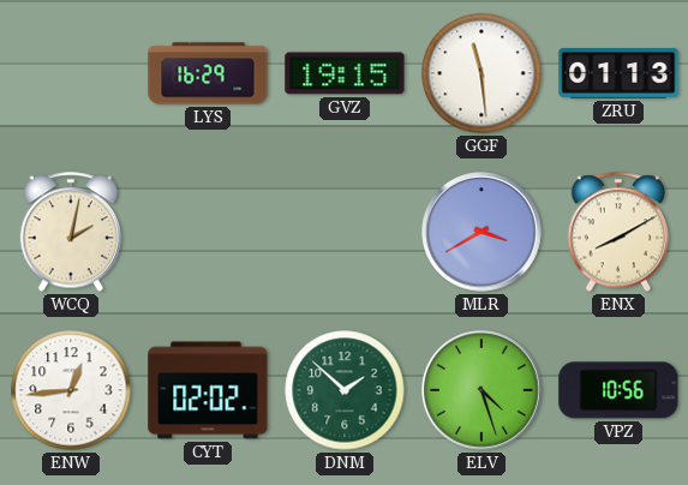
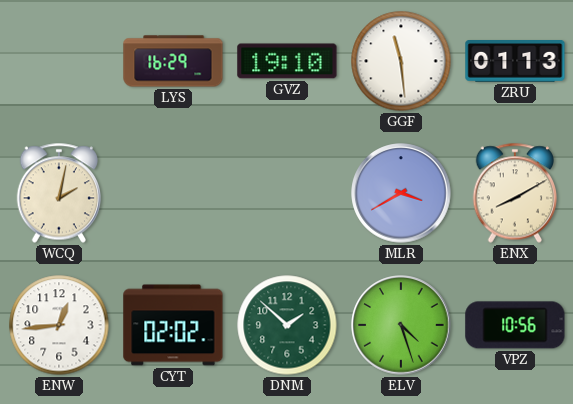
GVZ: 19:15 -> 19:10
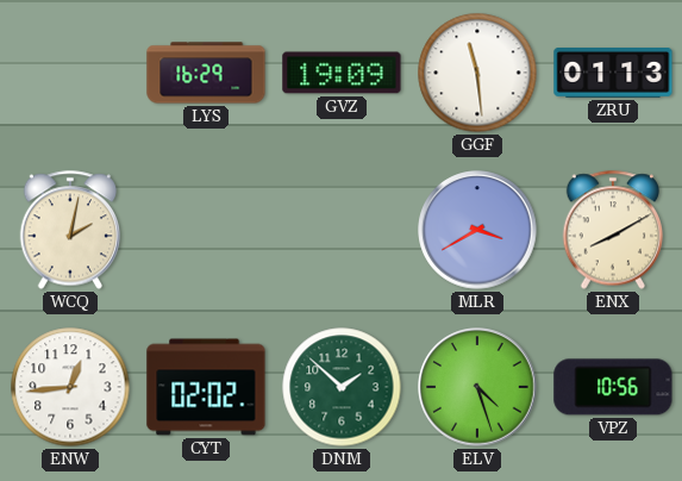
GVZ: 19:10 -> 19:09
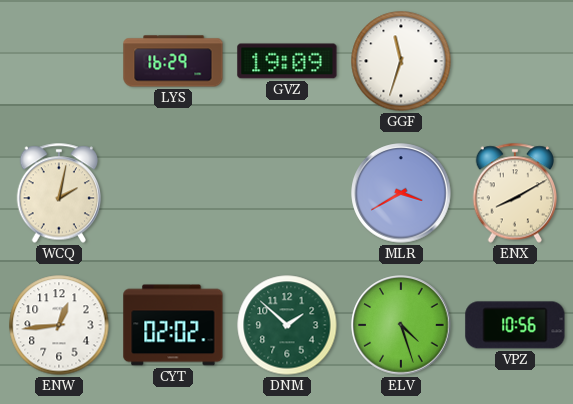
GGF: 11:29 -> 11:33
ZRU: 01:13 -> none
